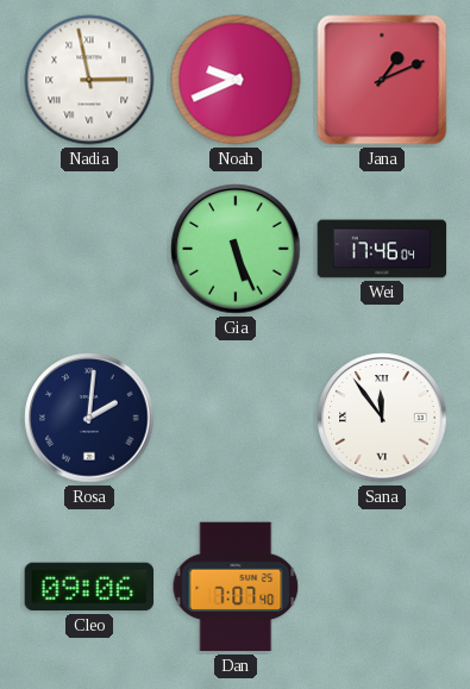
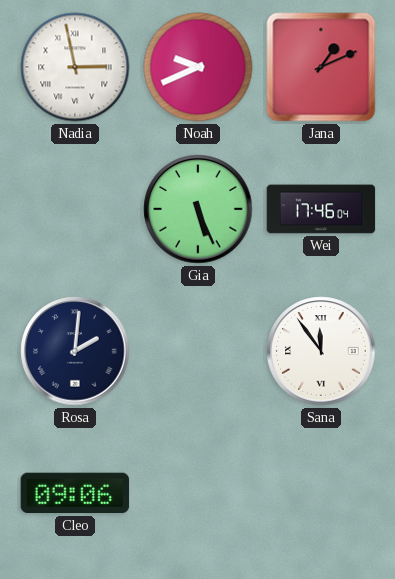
Dan: 7:07 -> none
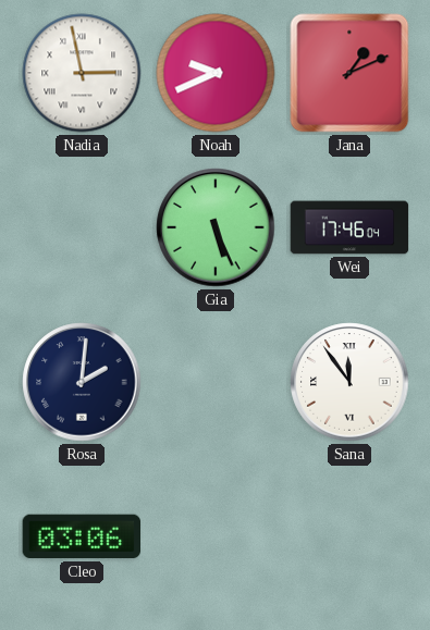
Cleo: 09:06 -> 03:06
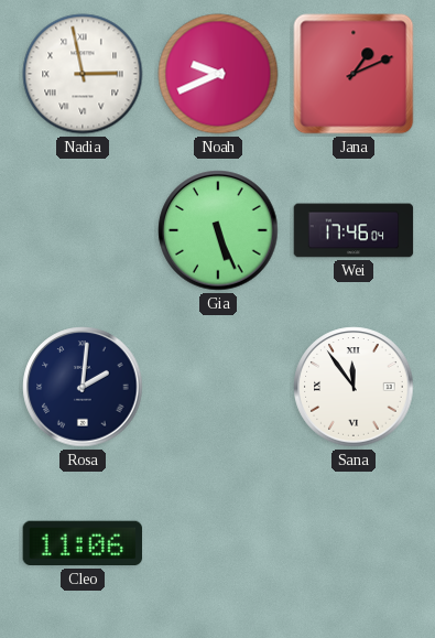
Cleo: 03:06 -> 11:06
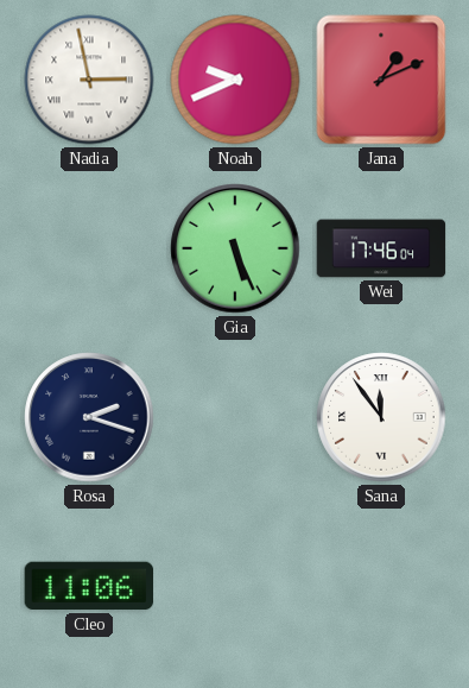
Rosa: 2:01 -> 2:18
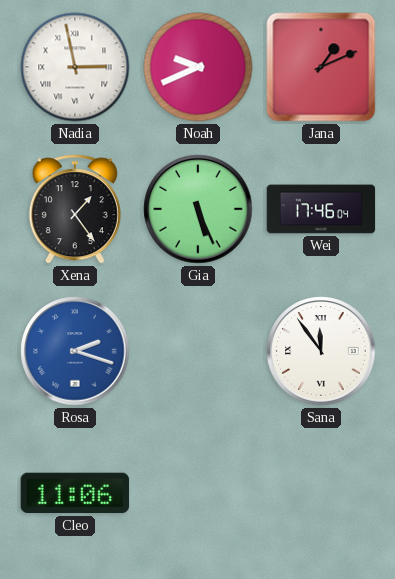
Xena: none -> 1:24
Rosa dial: navy -> blue
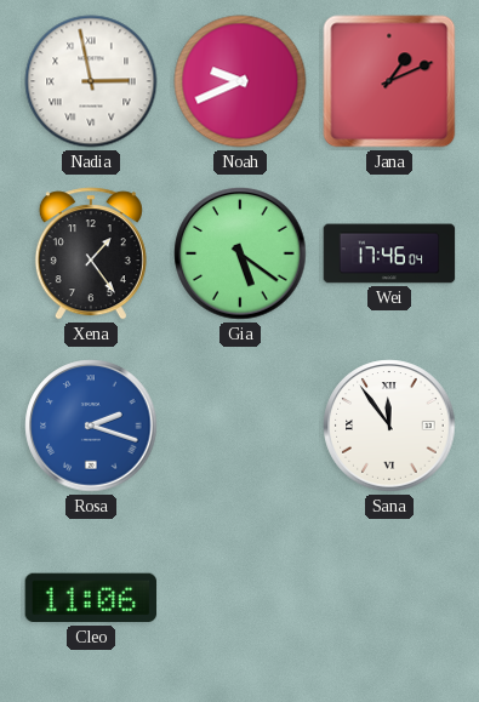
Gia: 5:26 -> 5:21
